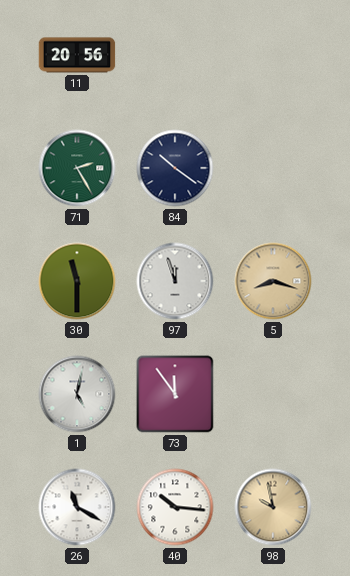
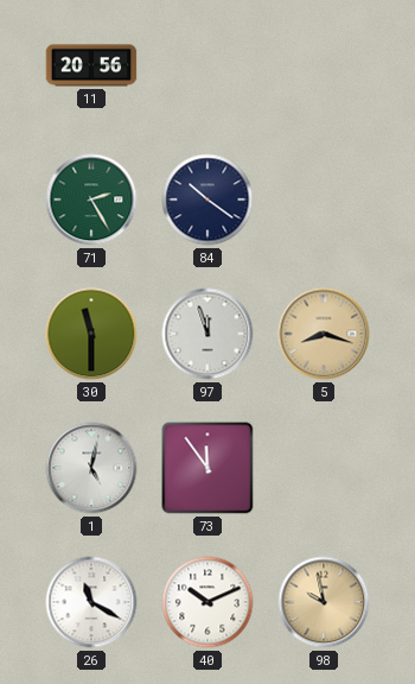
40: 10:16 -> 10:11
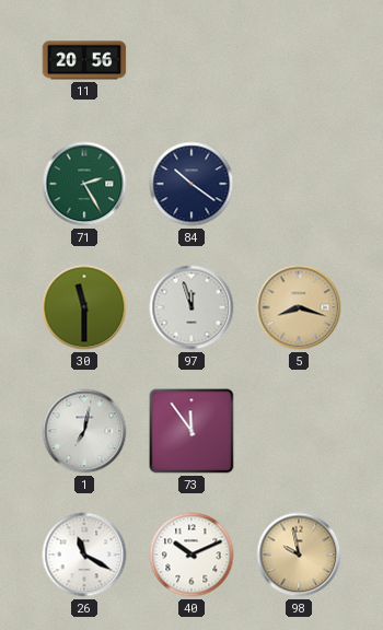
1: 5:02 -> 7:02
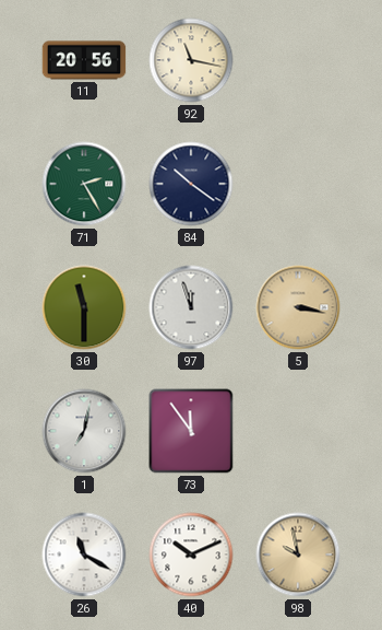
92: none -> 11:17
5: 8:18 -> 3:17
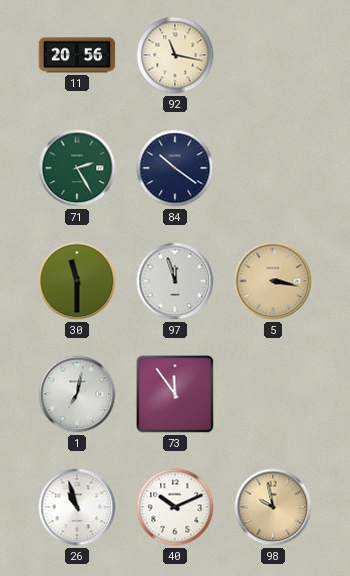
26: 11:20 -> 10:57
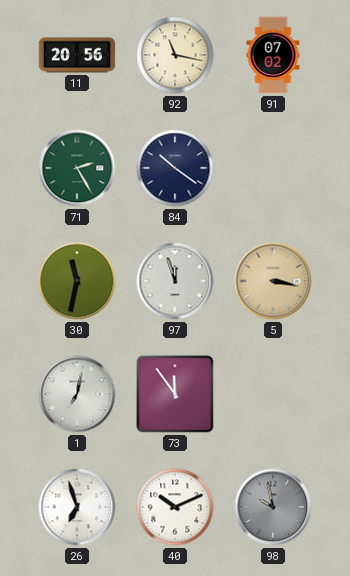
91: none -> 07:02
30: 11:30 -> 11:32
26: 10:57 -> 6:57
98 dial: champagne -> grey
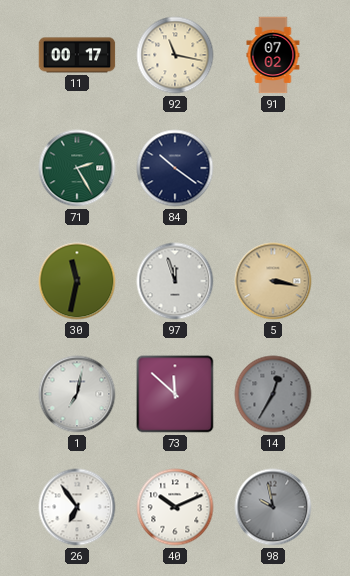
11: 20:56 -> 00:17
73: 11:54 -> 11:52
14: none -> 12:35
26: 6:57 -> 6:54
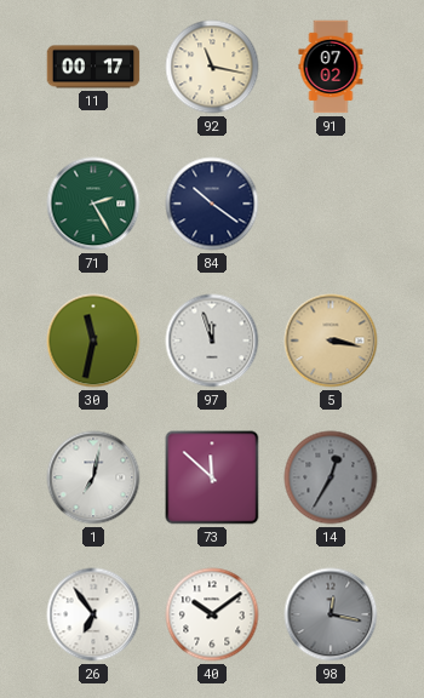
40: 10:11 -> 10:09
98: 9:58 -> 12:17
